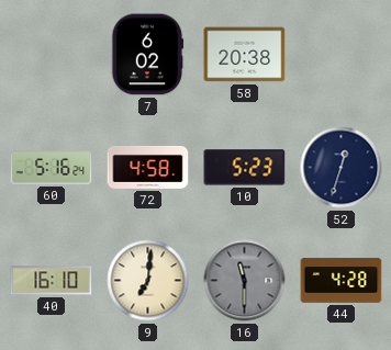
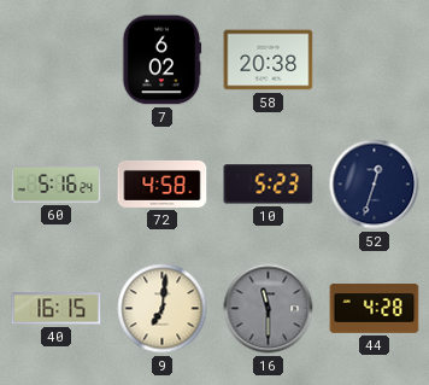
40: 16:10 -> 16:15
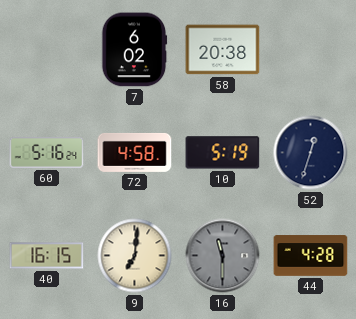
10: 5:23 -> 5:19
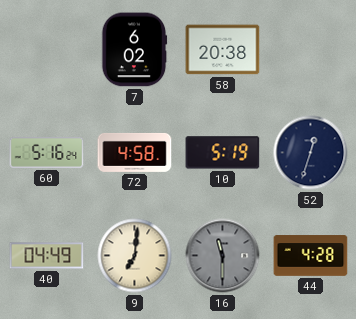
40: 16:15 -> 04:49
